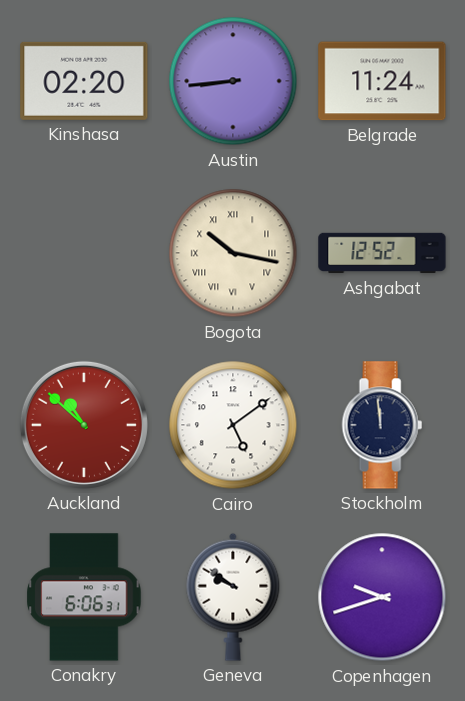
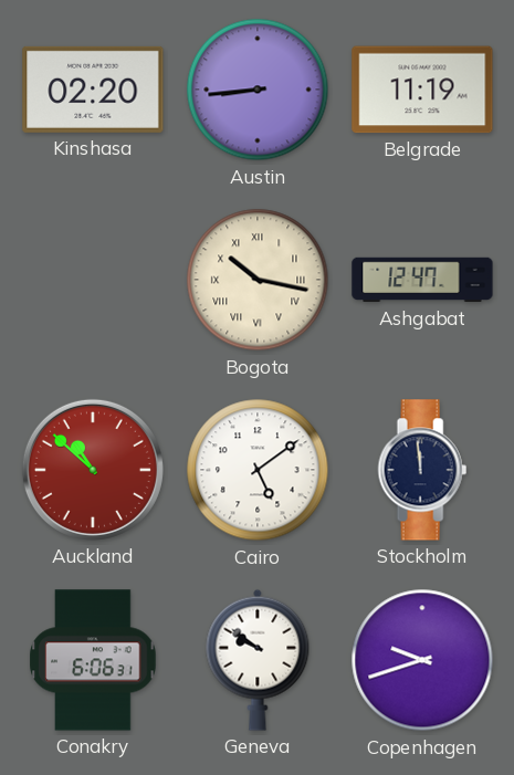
Belgrade: 11:24 -> 11:19
Ashgabat: 12:52 -> 12:47
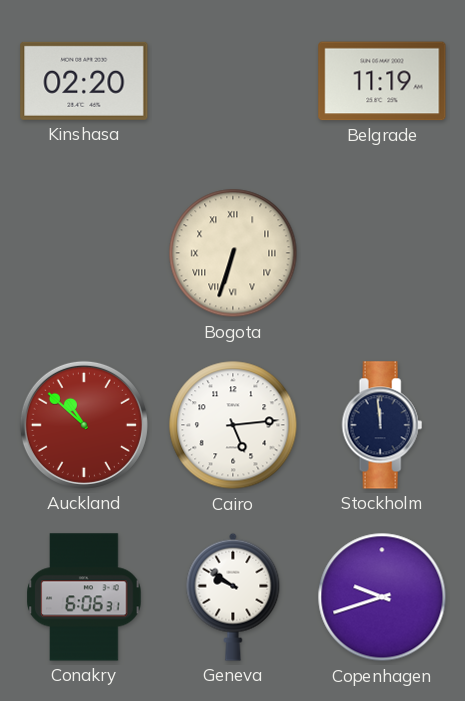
Austin: 8:44 -> none
Bogota: 10:17 -> 6:33
Ashgabat: 12:47 -> none
Cairo: 5:09 -> 5:14
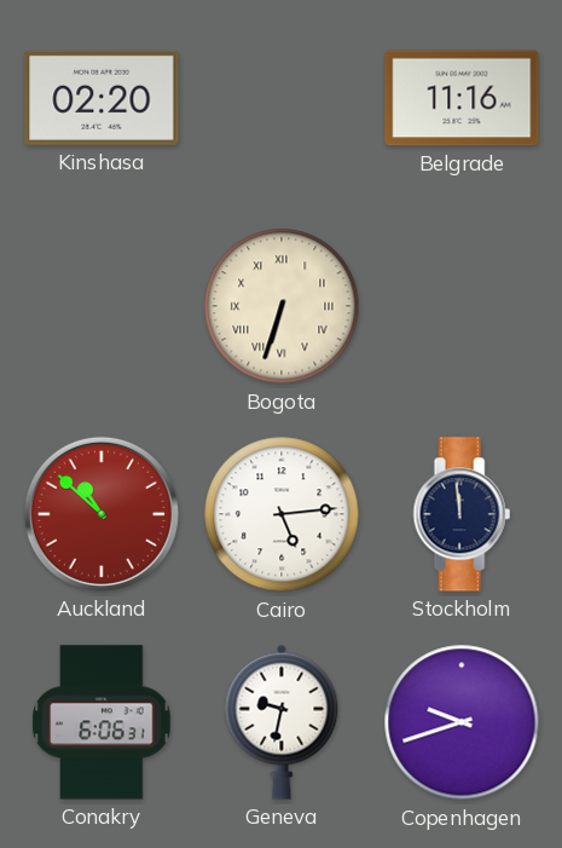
Belgrade: 11:19 -> 11:16
Geneva: 9:51 -> 9:32
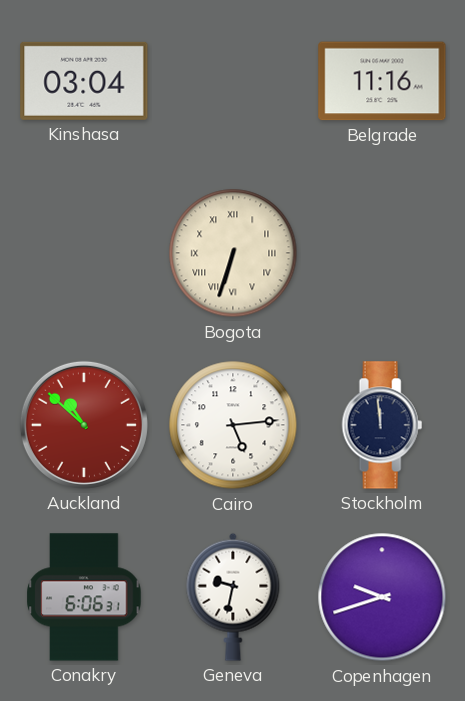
Kinshasa: 02:20 -> 03:04
